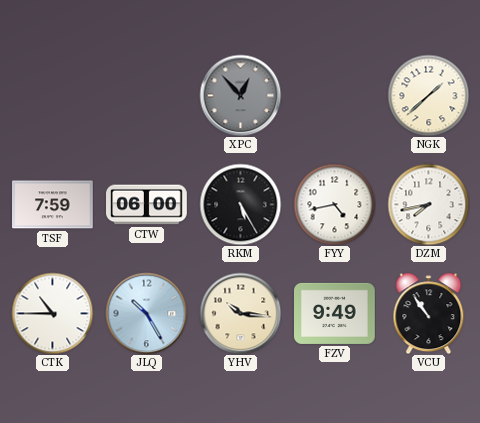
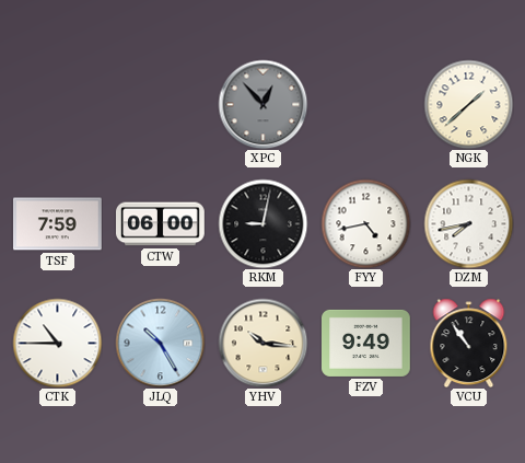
RKM: 5:25 -> 9:02
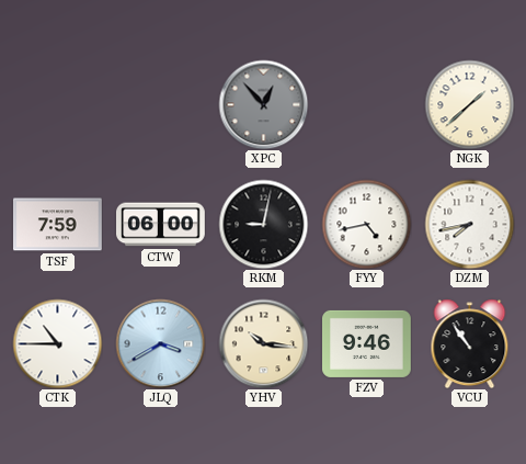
JLQ: 10:25 -> 3:40
FZV: 9:49 -> 9:46
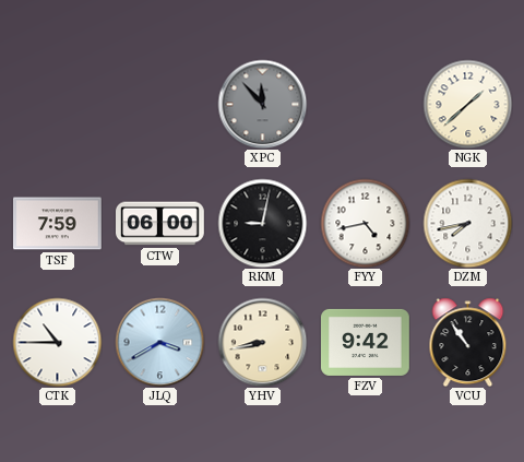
XPC: 12:53 -> 11:53
YHV: 10:16 -> 8:43
FZV: 9:46 -> 9:42
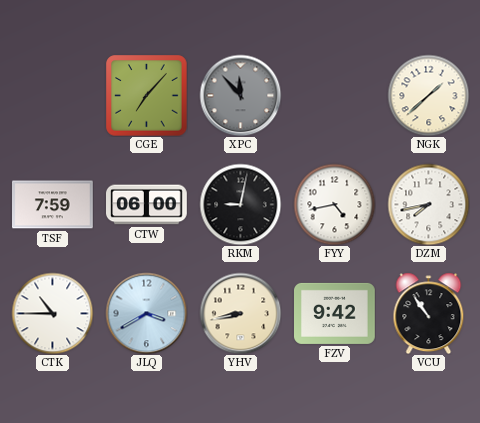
CGE: none -> 7:07
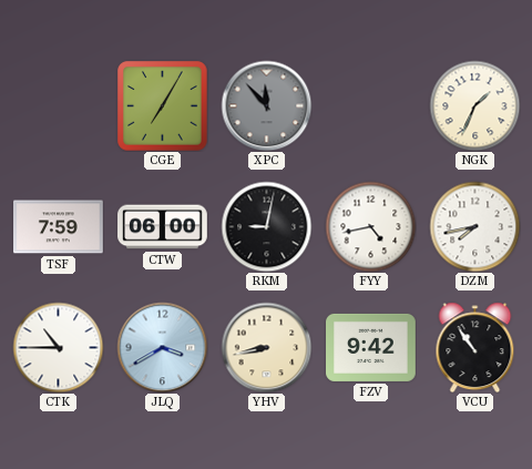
CGE: 7:07 -> 7:05
NGK: 1:38 -> 1:34
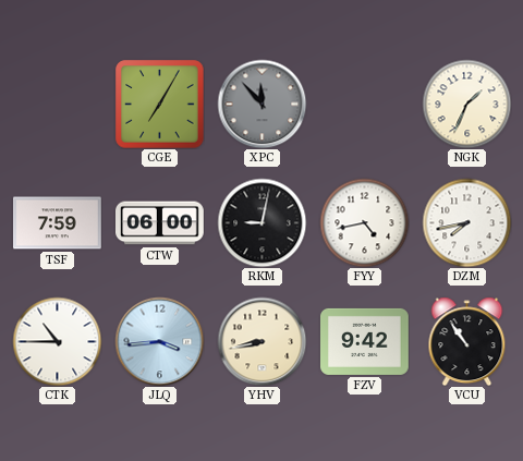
JLQ: 3:40 -> 3:44
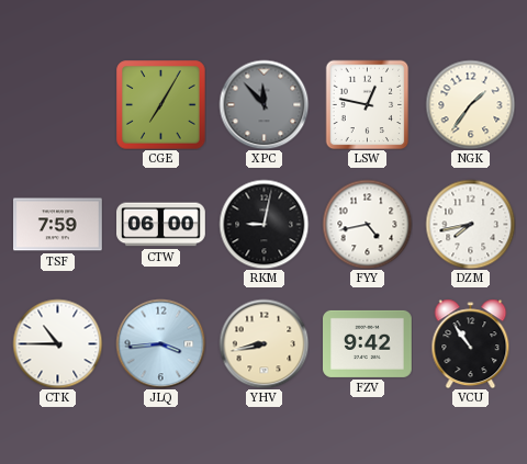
LSW: none -> 12:47
NGK: 1:34 -> 1:36
